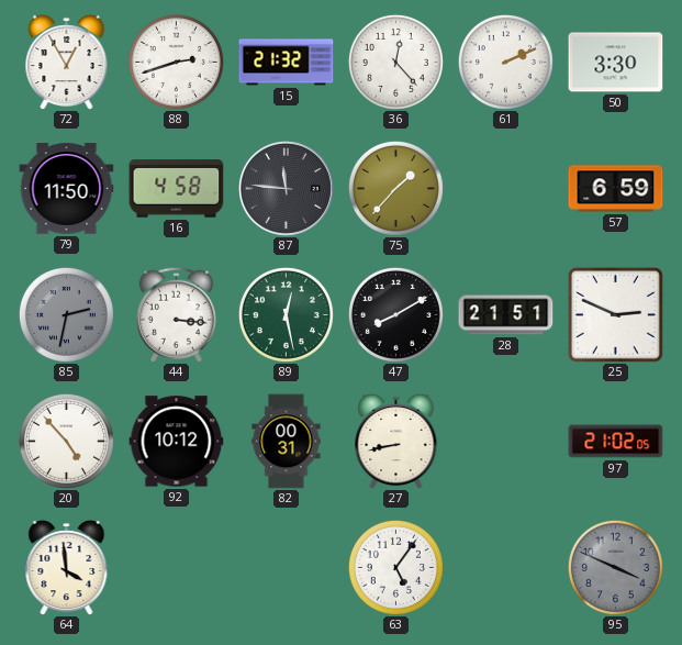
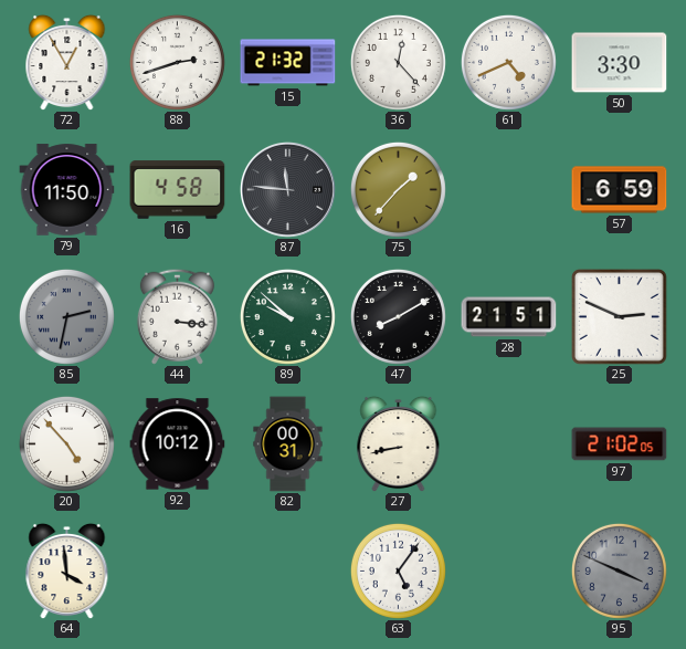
61: 2:11 -> 4:41
89: 12:28 -> 9:52
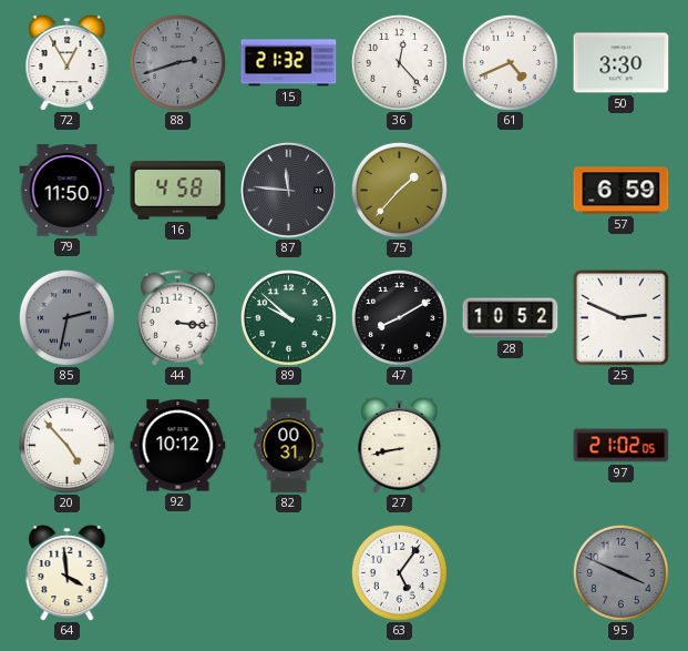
88 dial: white -> grey
28: 21:51 -> 10:52
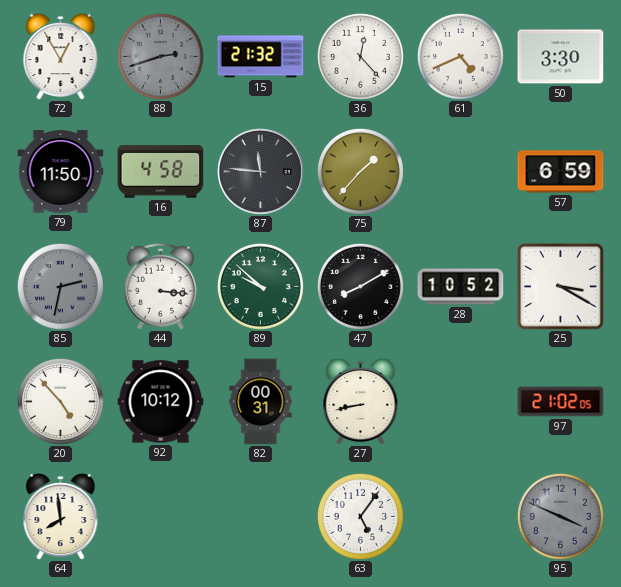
25: 2:49 -> 3:20
64: 3:59 -> 7:59
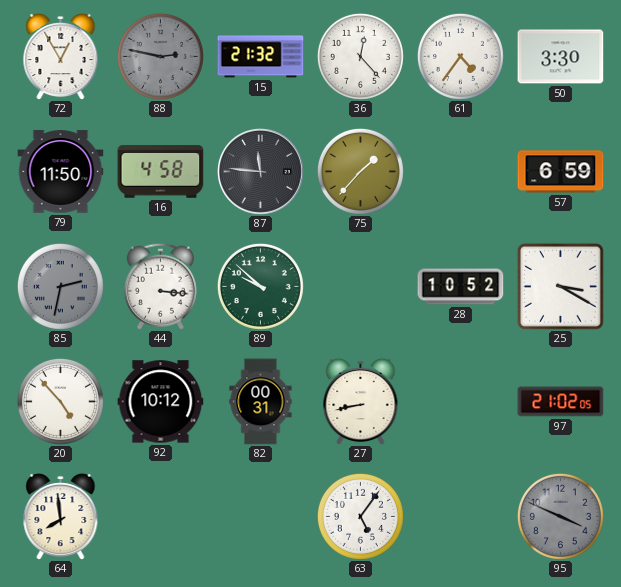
88: 2:42 -> 2:47
61: 4:41 -> 4:36
47: 8:10 -> none
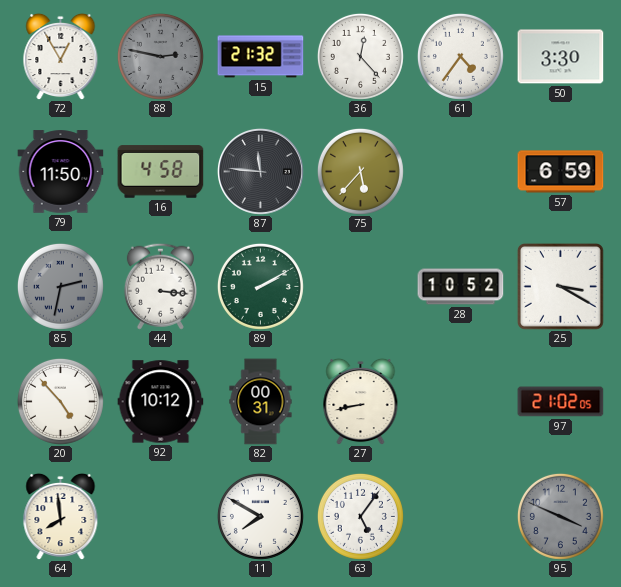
75: 1:37 -> 5:37
89: 9:52 -> 2:10
11: none -> 7:50
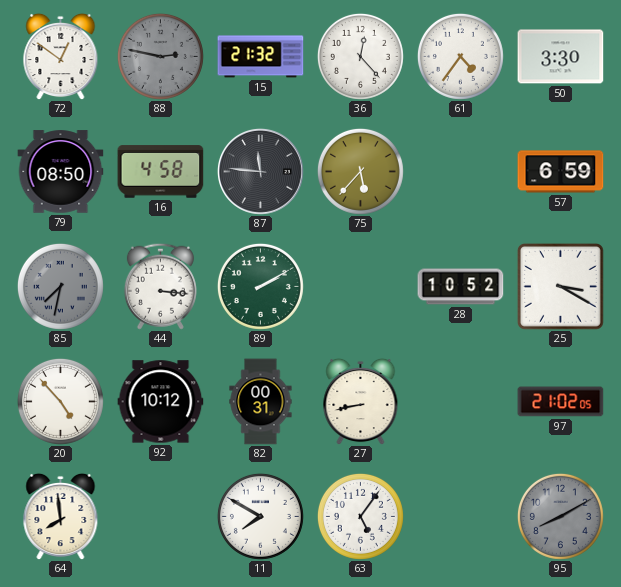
72: 12:55 -> 12:51
79: 11:50 -> 08:50
85: 2:32 -> 7:32
95: 3:49 -> 8:10
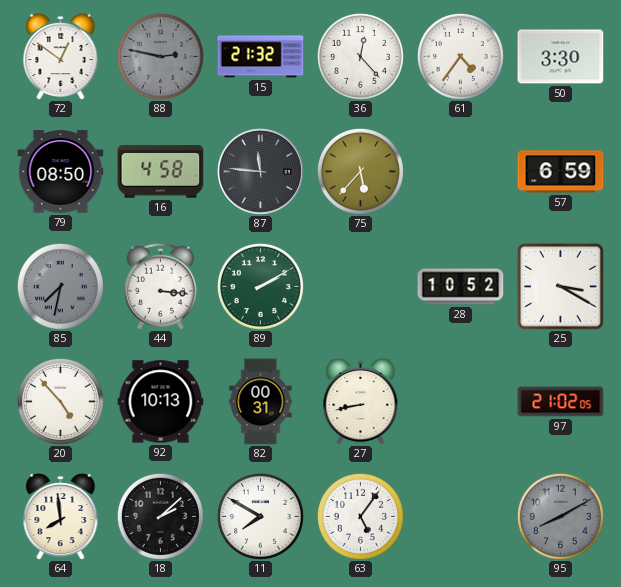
92: 10:12 -> 10:13
18: none -> 2:08
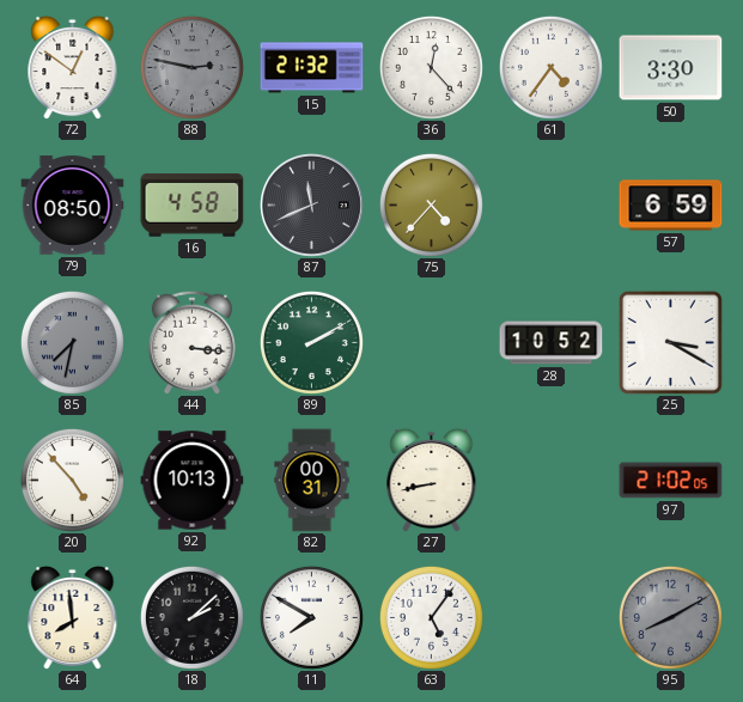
87: 11:46 -> 11:41
75: 5:37 -> 4:37
